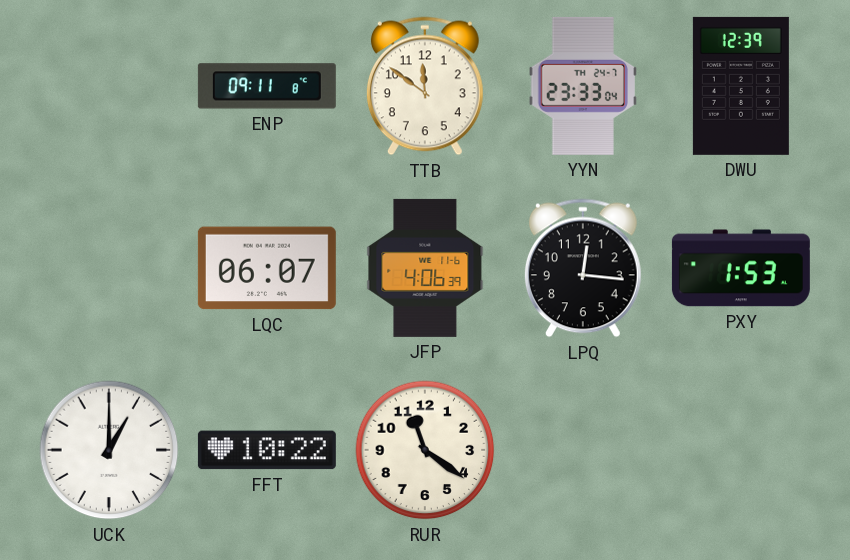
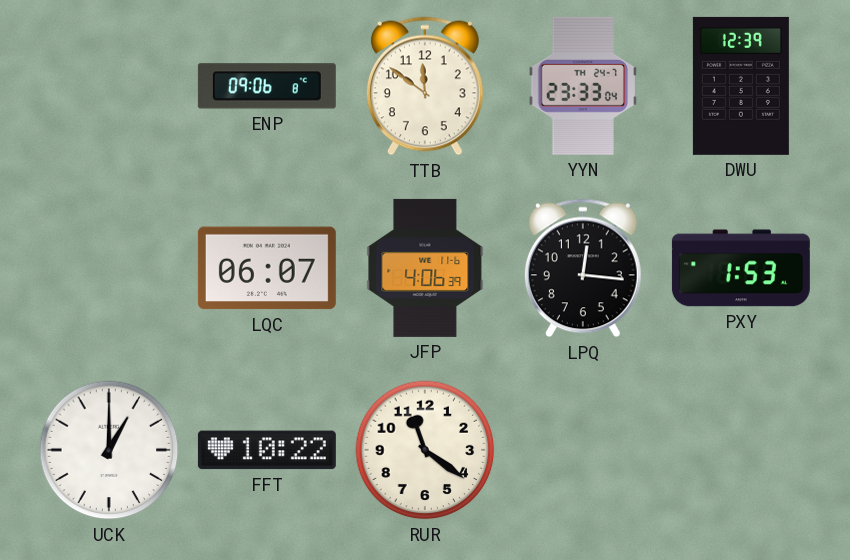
ENP: 09:11 -> 09:06
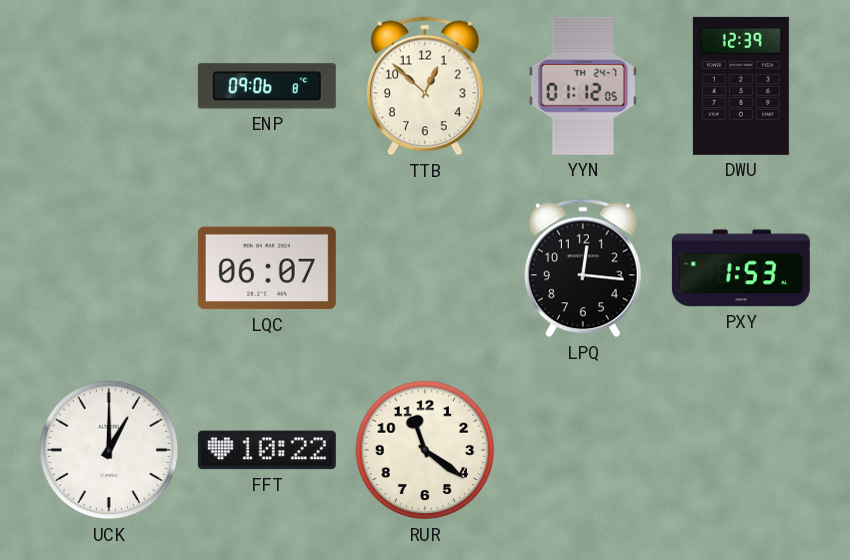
TTB: 11:51 -> 12:52
YYN: 23:33 -> 01:12
JFP: 4:06 -> none
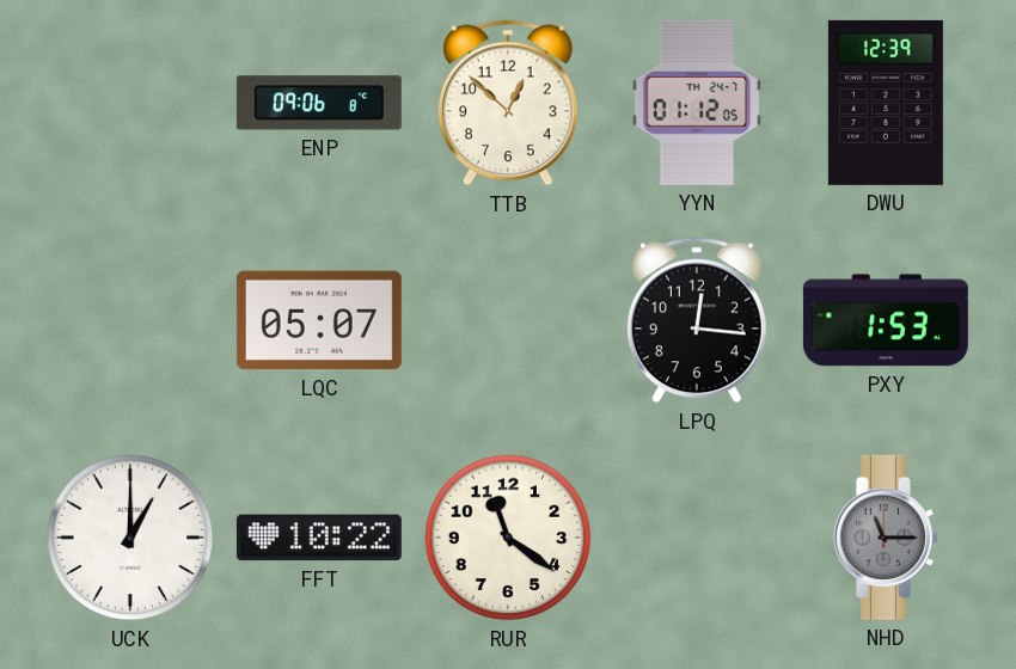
LQC: 06:07 -> 05:07
NHD: none -> 11:15
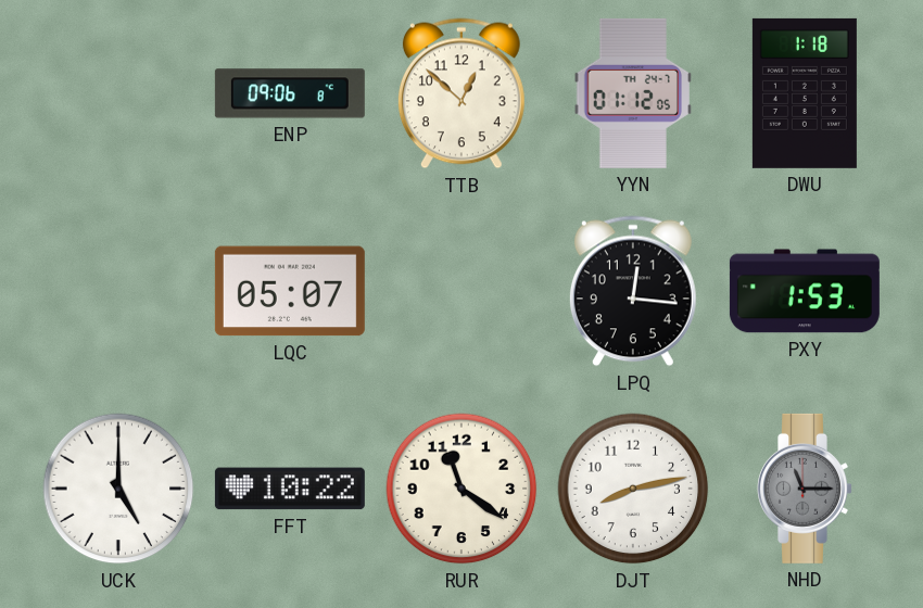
DWU: 12:39 -> 1:18
UCK: 1:00 -> 5:00
DJT: none -> 8:13
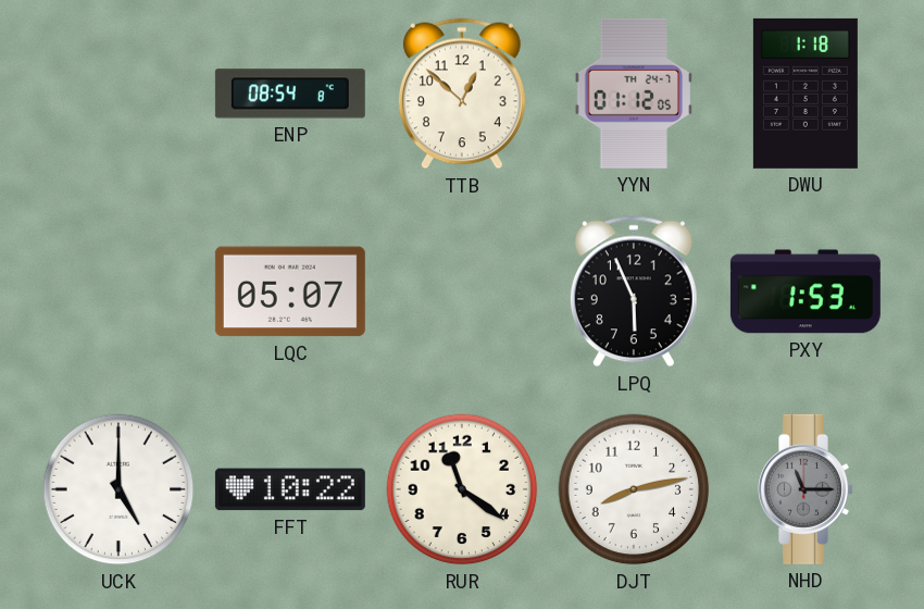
ENP: 09:06 -> 08:54
LPQ: 12:16 -> 5:56
